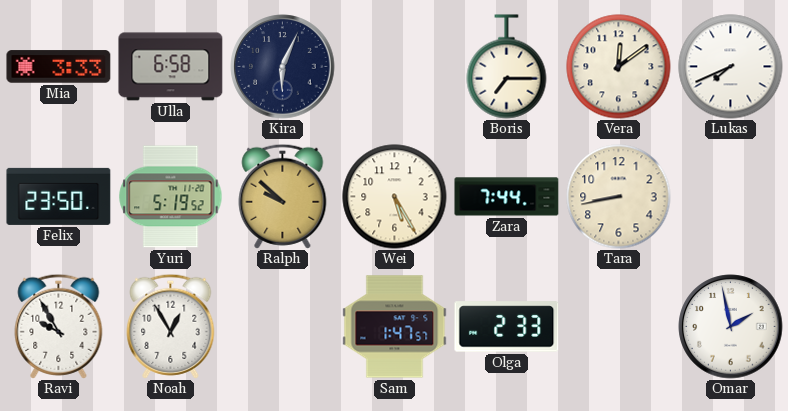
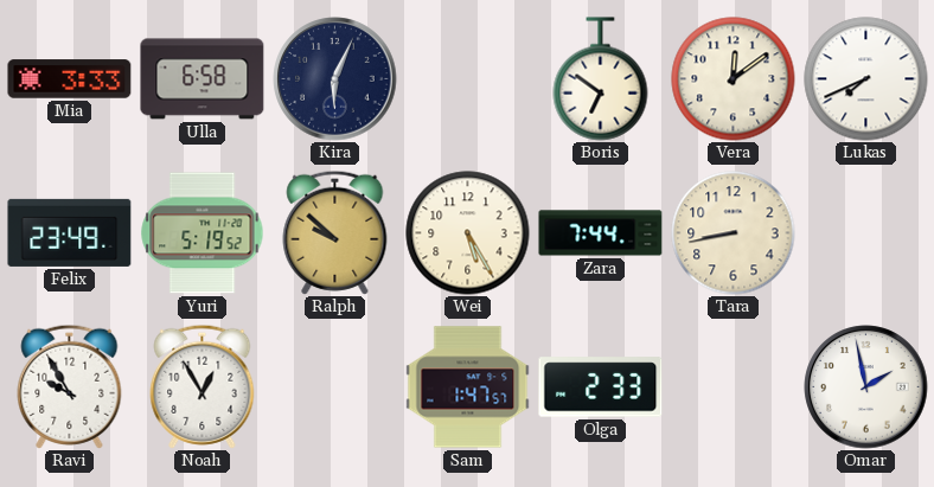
Boris: 7:15 -> 6:51
Felix: 23:50 -> 23:49
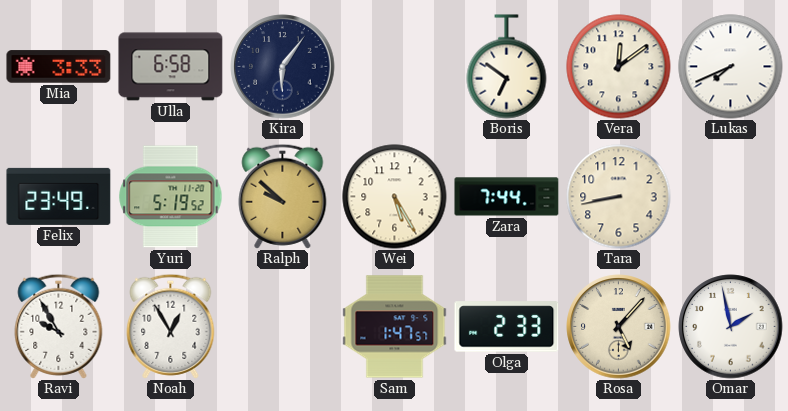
Kira: 6:04 -> 6:06
Rosa: none -> 5:07
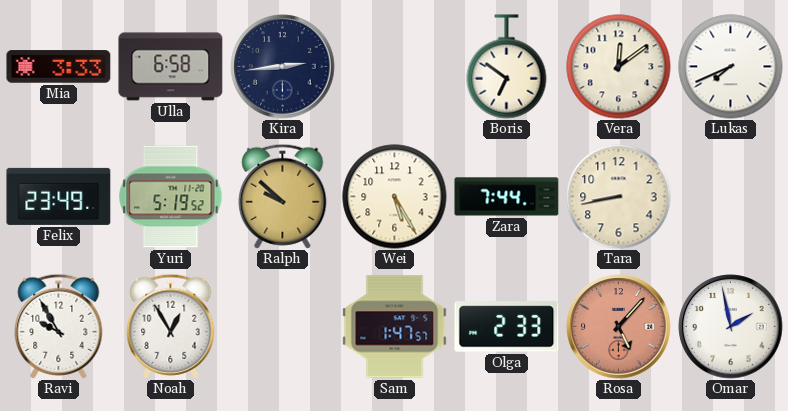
Kira: 6:06 -> 2:44
Rosa dial: cream -> salmon
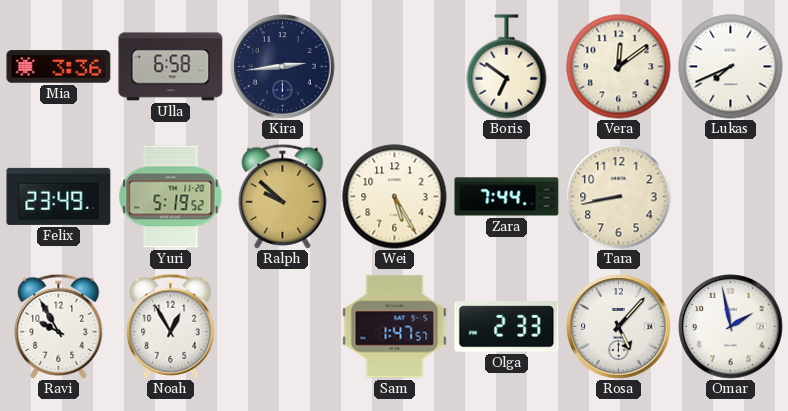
Mia: 3:33 -> 3:36
Rosa dial: salmon -> white
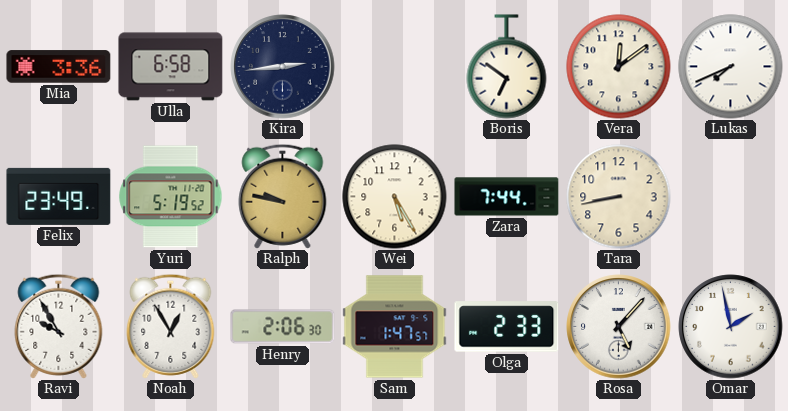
Ralph: 9:52 -> 9:47
Henry: none -> 2:06
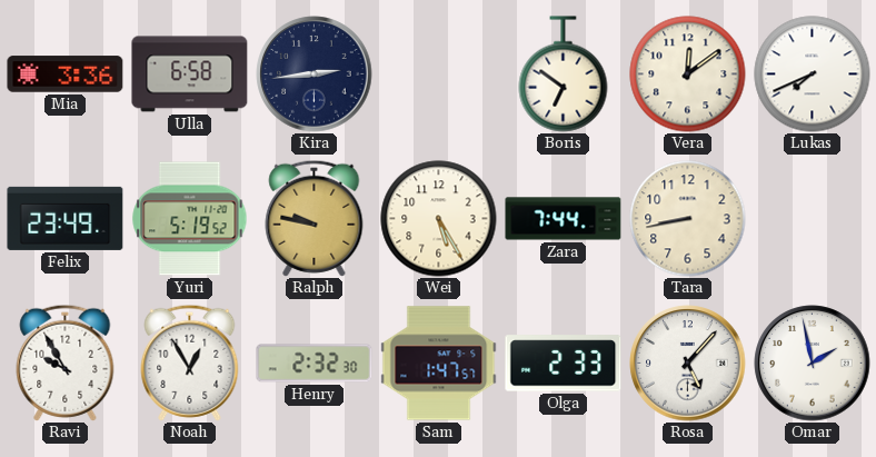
Henry: 2:06 -> 2:32
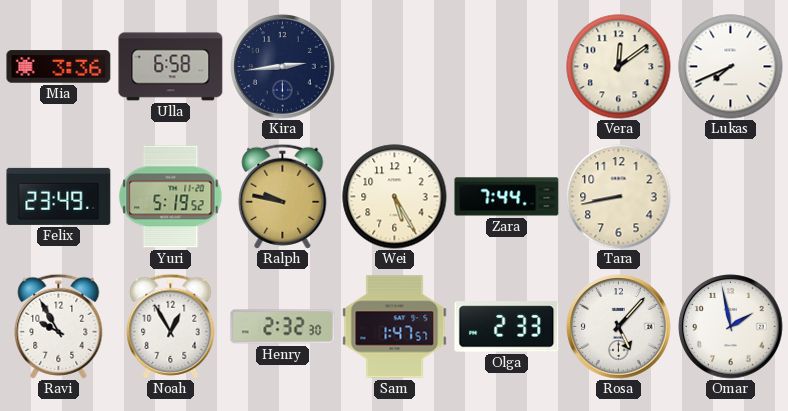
Boris: 6:51 -> none
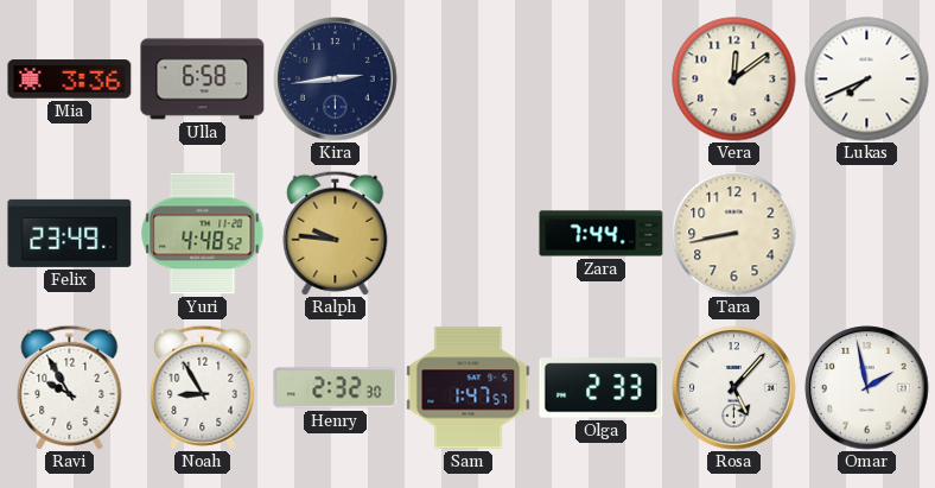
Yuri: 5:19 -> 4:48
Ralph: 9:47 -> 9:46
Wei: 5:25 -> none
Noah: 12:55 -> 8:55
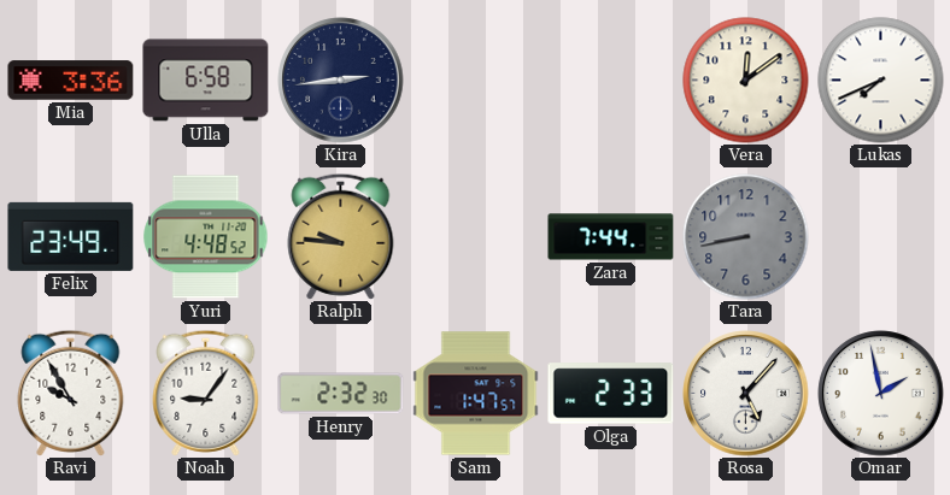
Tara dial: cream -> grey
Noah: 8:55 -> 9:06
